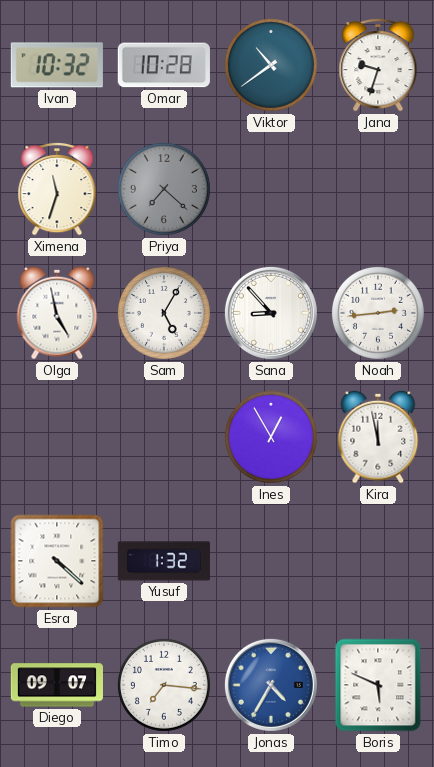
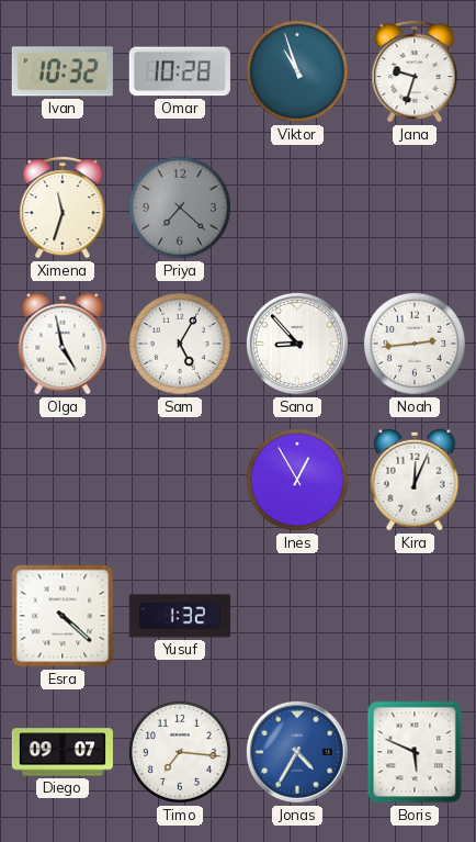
Viktor: 10:39 -> 10:57
Kira: 11:58 -> 12:04
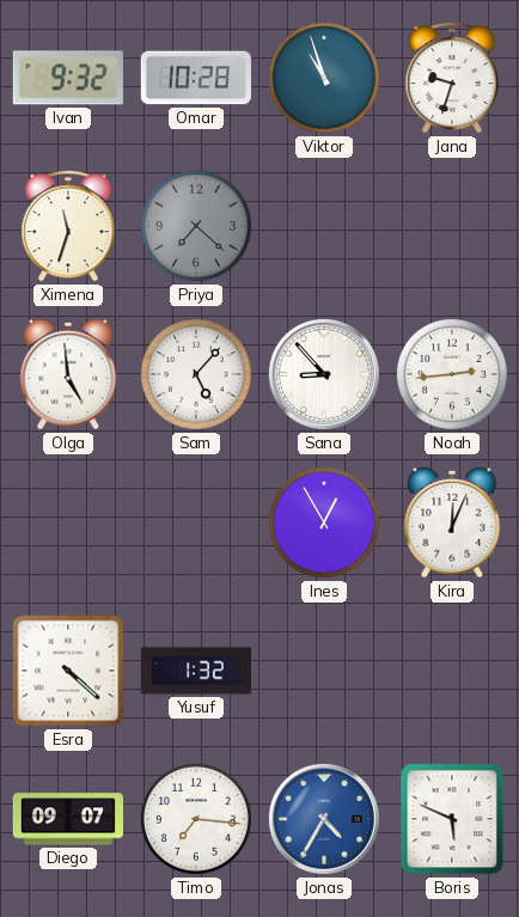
Ivan: 10:32 -> 9:32
Olga: 4:58 -> 4:59
Sam: 5:05 -> 5:07
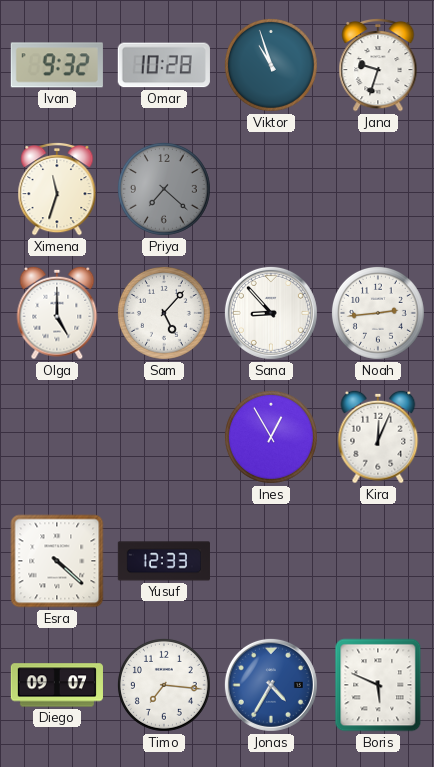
Olga: 4:59 -> 5:00
Yusuf: 1:32 -> 12:33
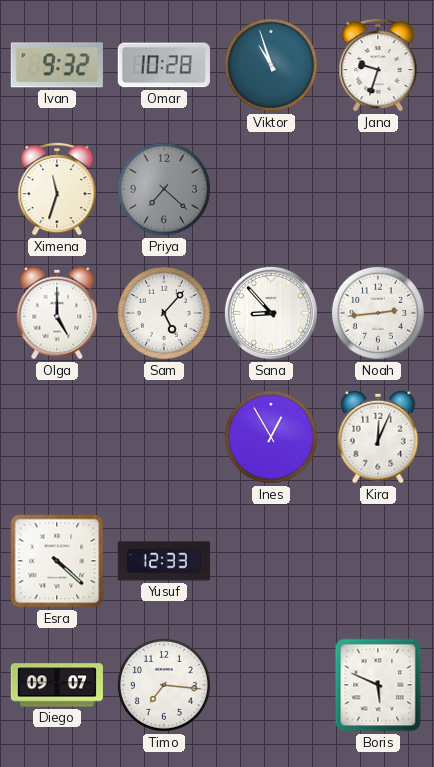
Jonas: 4:35 -> none
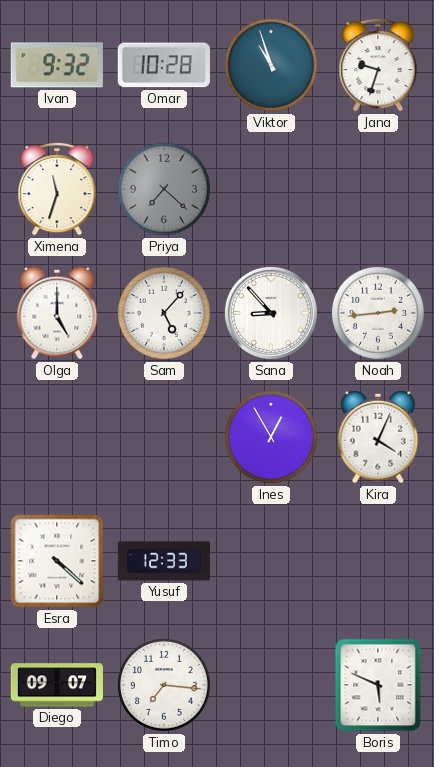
Kira: 12:04 -> 4:04
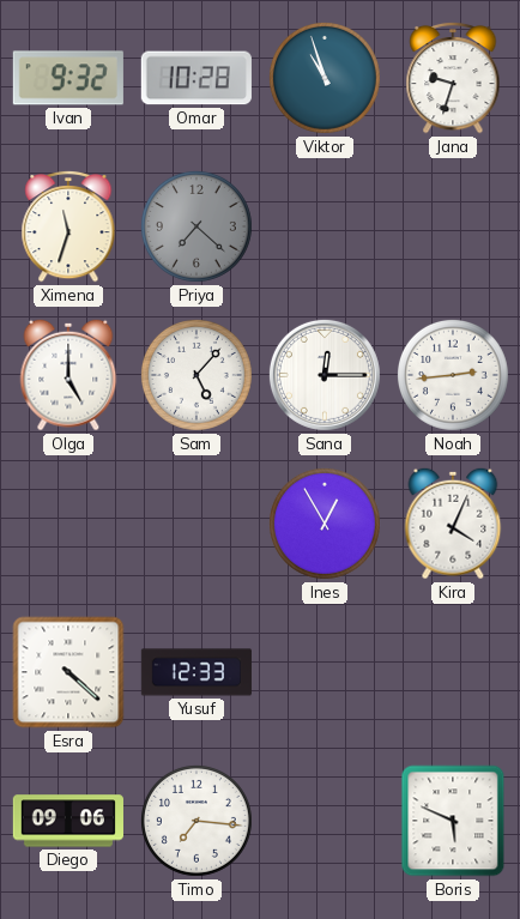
Sana: 8:53 -> 12:15
Diego: 09:07 -> 09:06
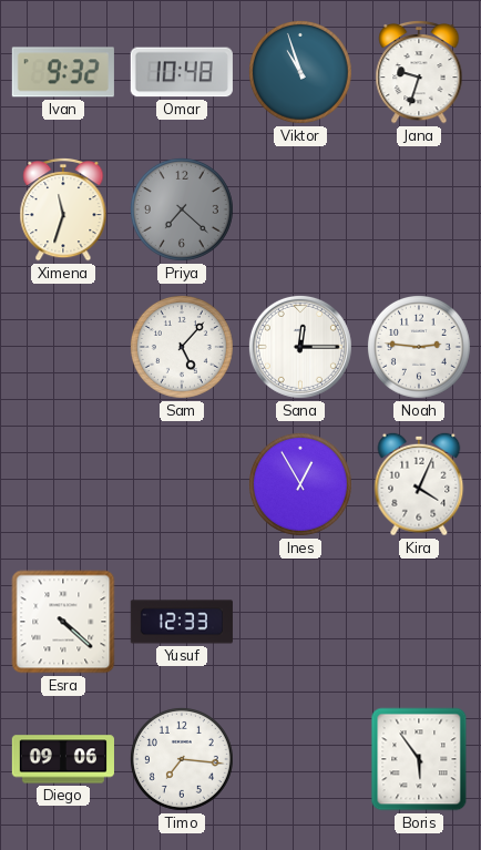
Omar: 10:28 -> 10:48
Olga: 5:00 -> none
Noah: 2:44 -> 2:46
Boris: 5:49 -> 5:54
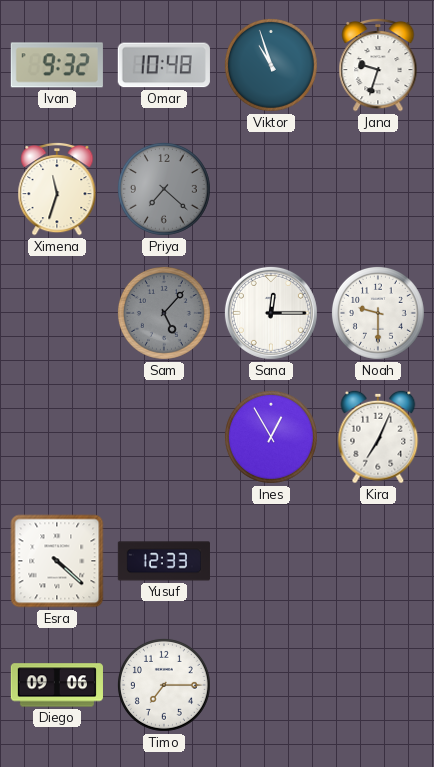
Sam dial: white -> grey
Noah: 2:46 -> 9:30
Kira: 4:04 -> 7:04
Timo: 7:16 -> 7:15
Boris: 5:54 -> none
